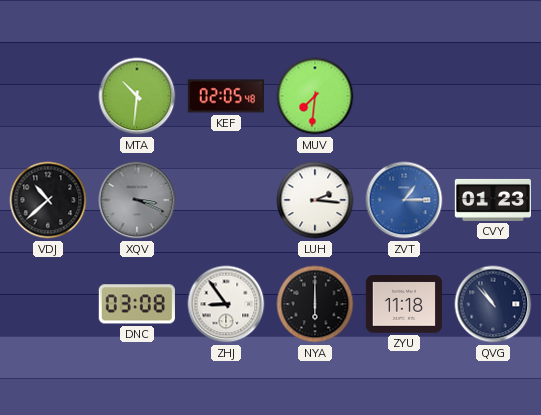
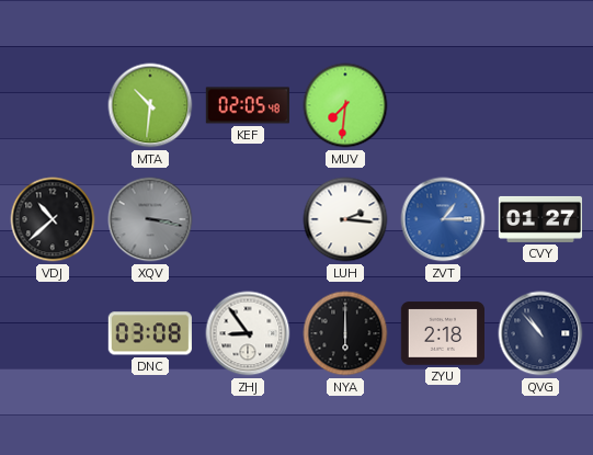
XQV: 3:19 -> 3:17
CVY: 01:23 -> 01:27
ZYU: 11:18 -> 2:18
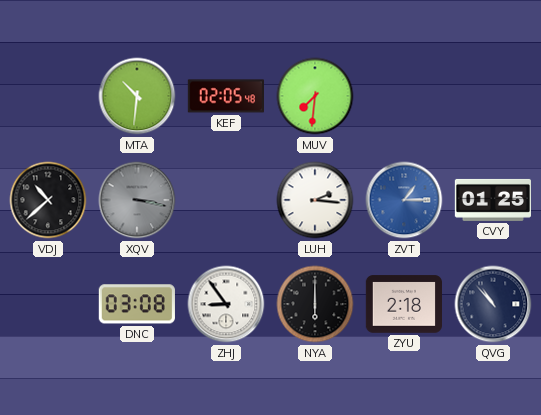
CVY: 01:27 -> 01:25
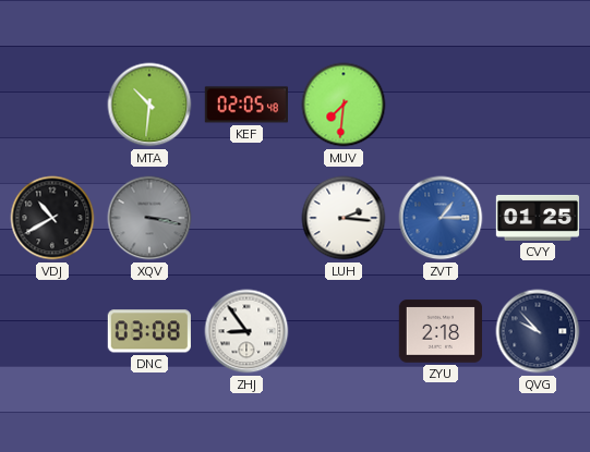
VDJ: 10:38 -> 10:40
NYA: 6:00 -> none
QVG: 10:53 -> 9:53
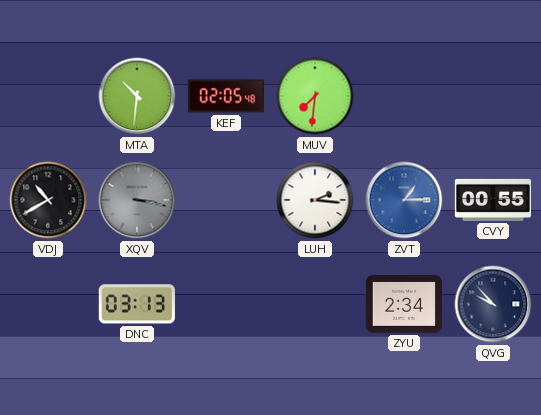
CVY: 01:25 -> 00:55
DNC: 03:08 -> 03:13
ZHJ: 8:54 -> none
ZYU: 2:18 -> 2:34
